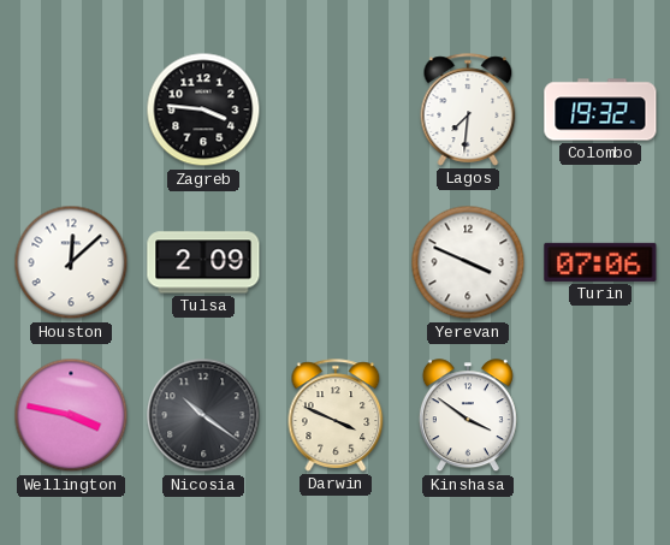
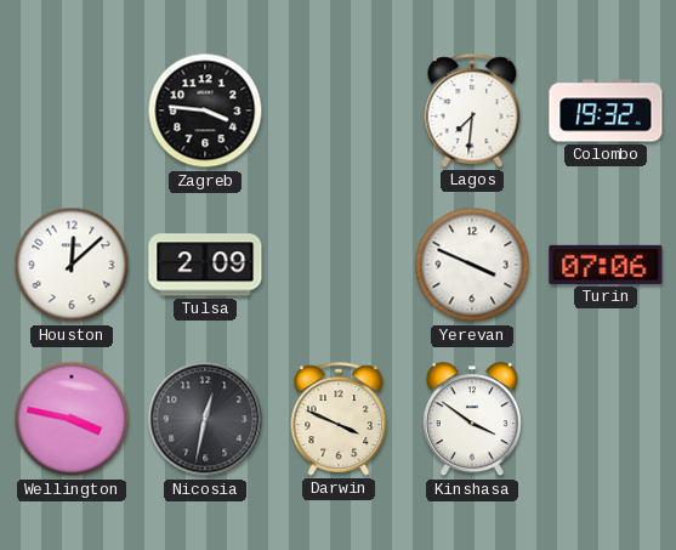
Nicosia: 10:21 -> 12:32
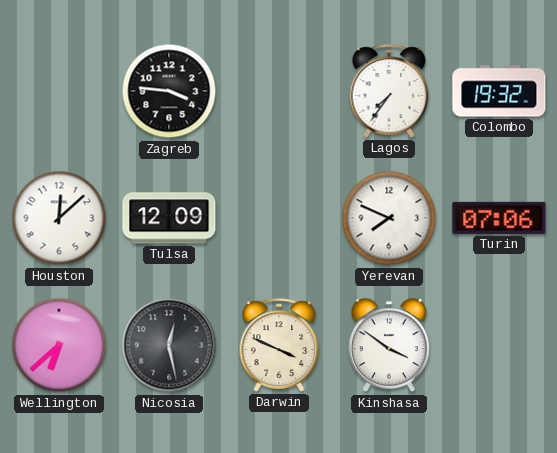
Lagos: 7:31 -> 7:36
Tulsa: 2:09 -> 12:09
Yerevan: 3:49 -> 7:49
Wellington: 3:47 -> 6:38
Nicosia: 12:32 -> 12:28
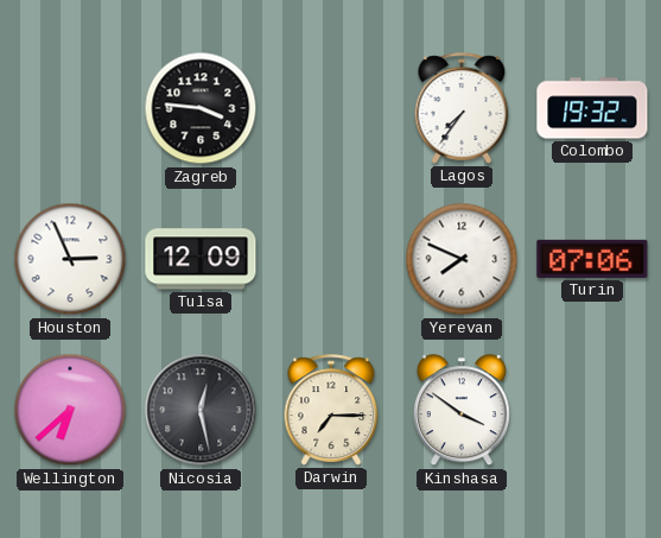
Houston: 12:08 -> 2:56
Darwin: 3:49 -> 7:15
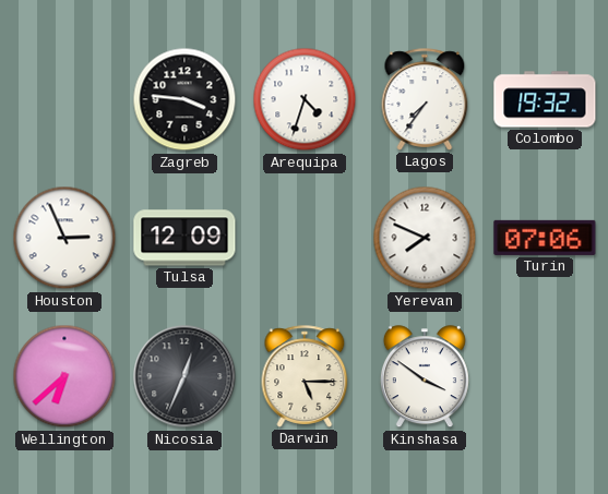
Arequipa: none -> 4:33
Nicosia: 12:28 -> 12:34
Darwin: 7:15 -> 5:15
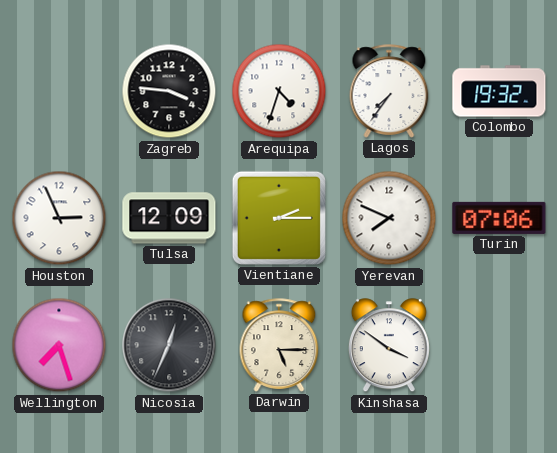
Vientiane: none -> 2:15
Wellington: 6:38 -> 7:27
